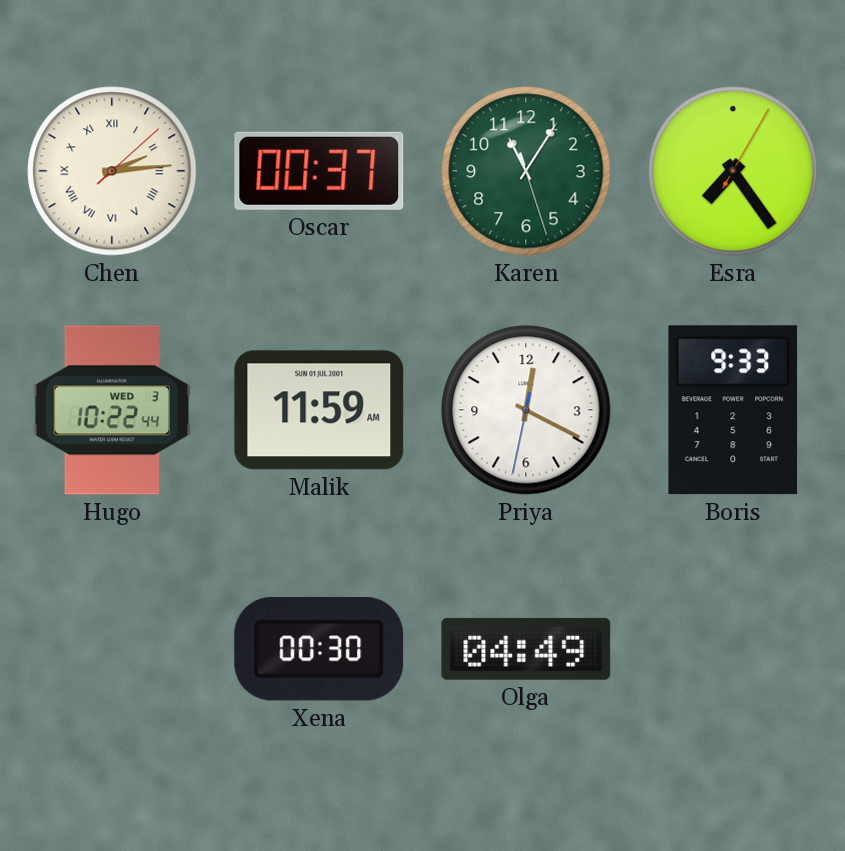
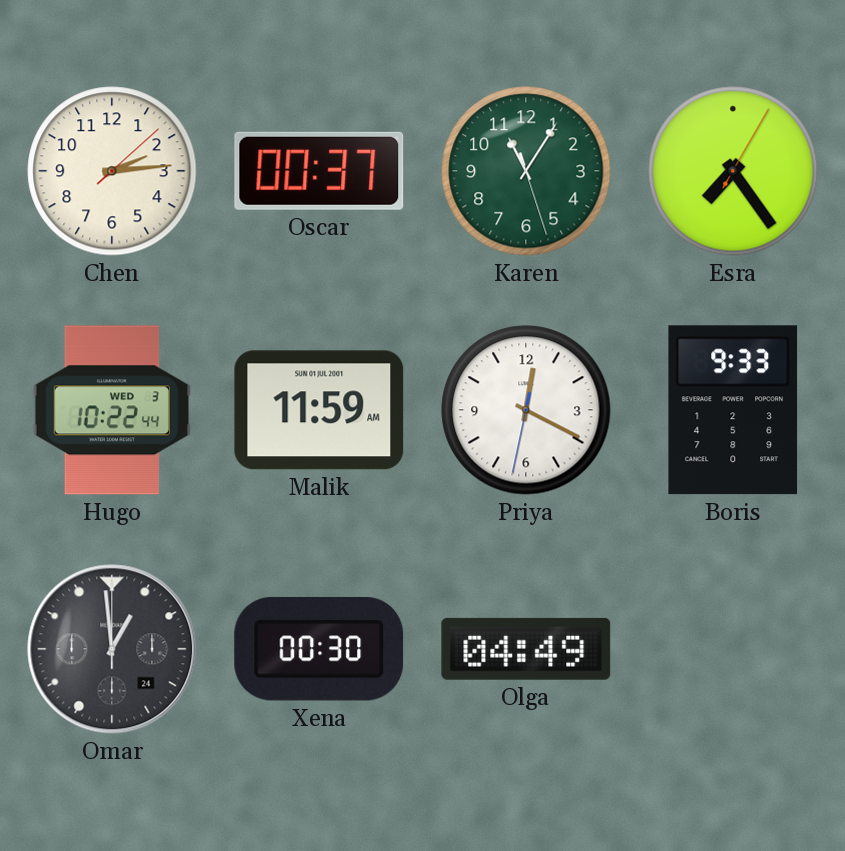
Chen numerals: Roman -> Arabic
Omar: none -> 12:59
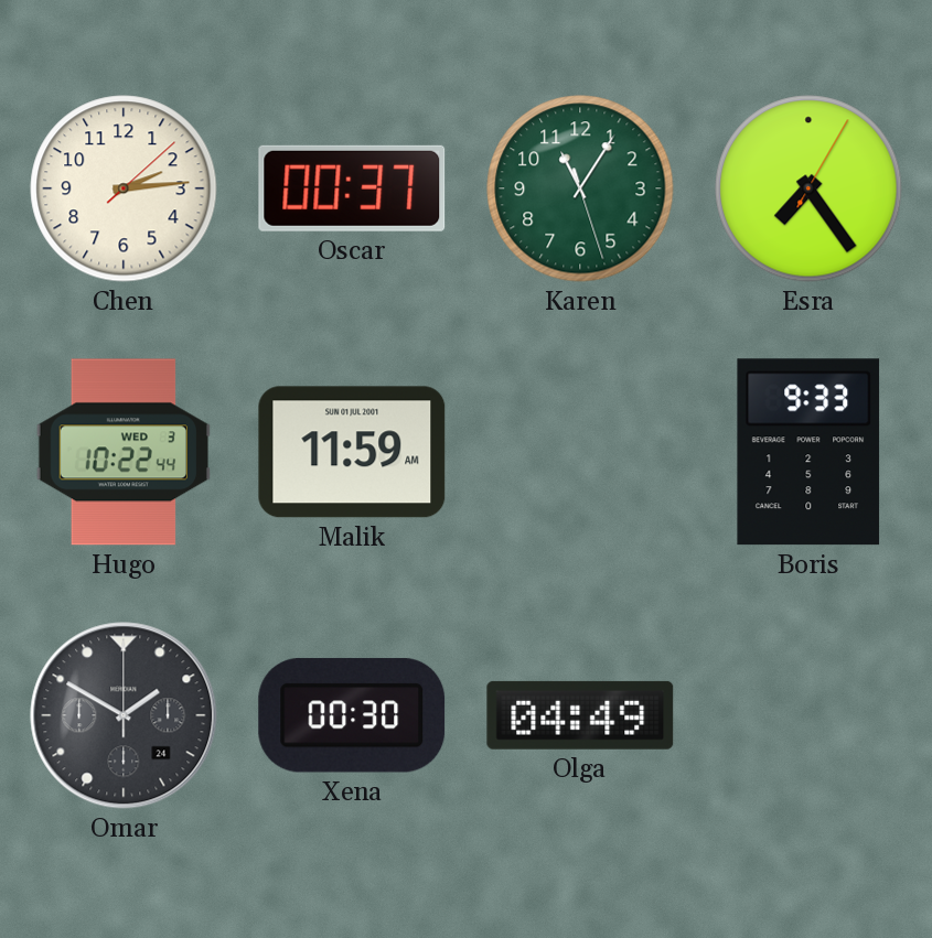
Priya: 12:19 -> none
Omar: 12:59 -> 1:50
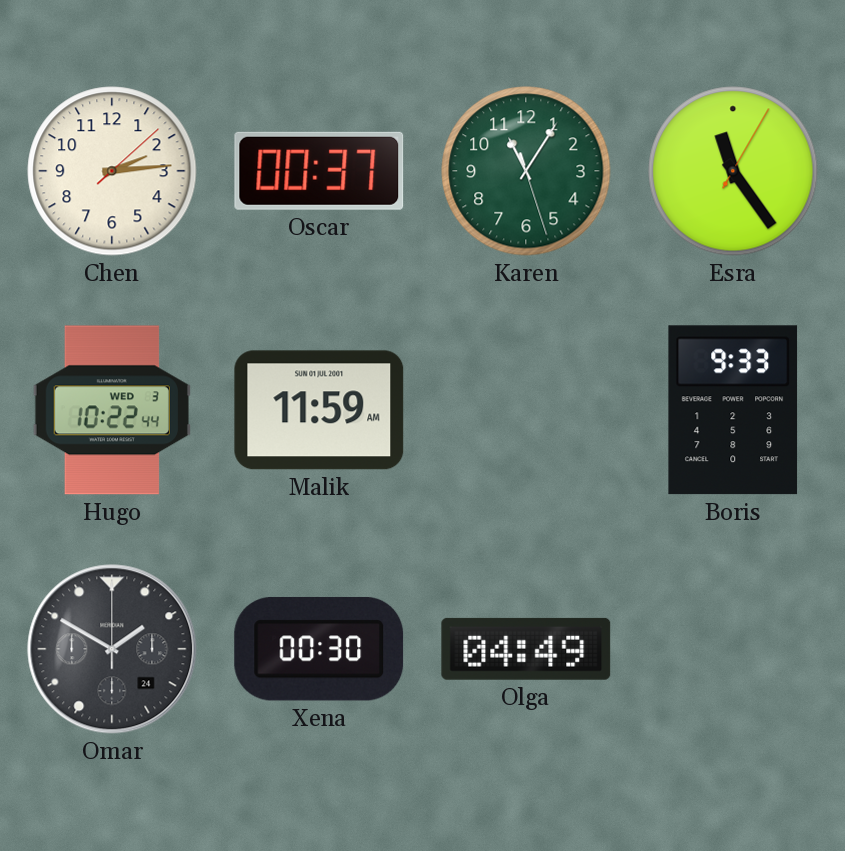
Esra: 7:24 -> 11:24
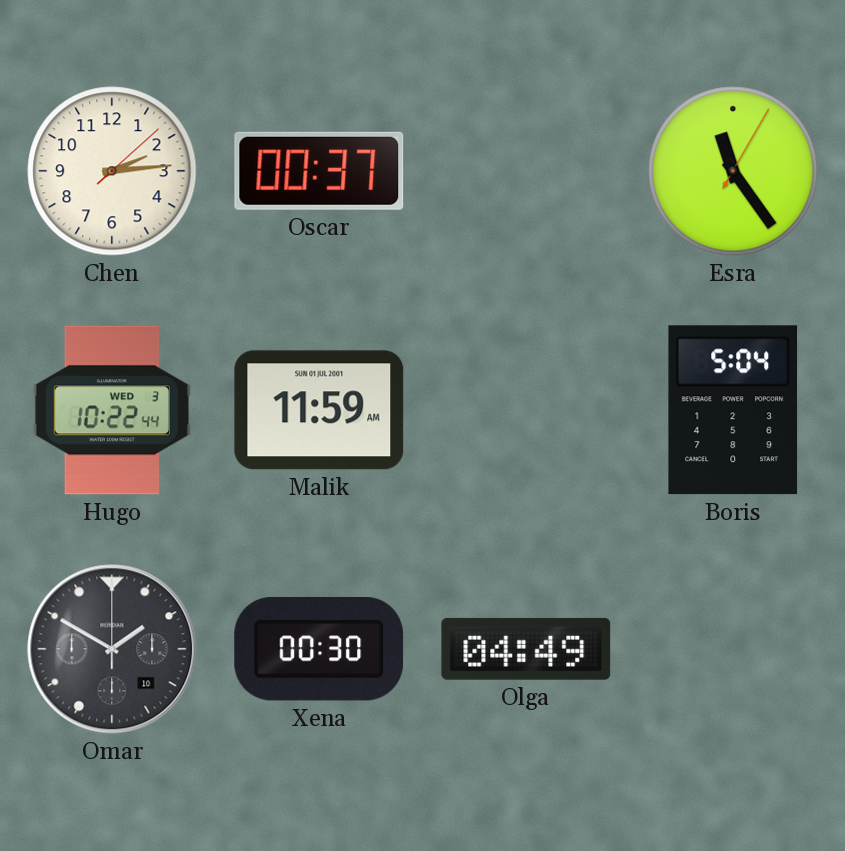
Karen: 11:05 -> none
Boris: 9:33 -> 5:04
Omar date: 24 -> 10
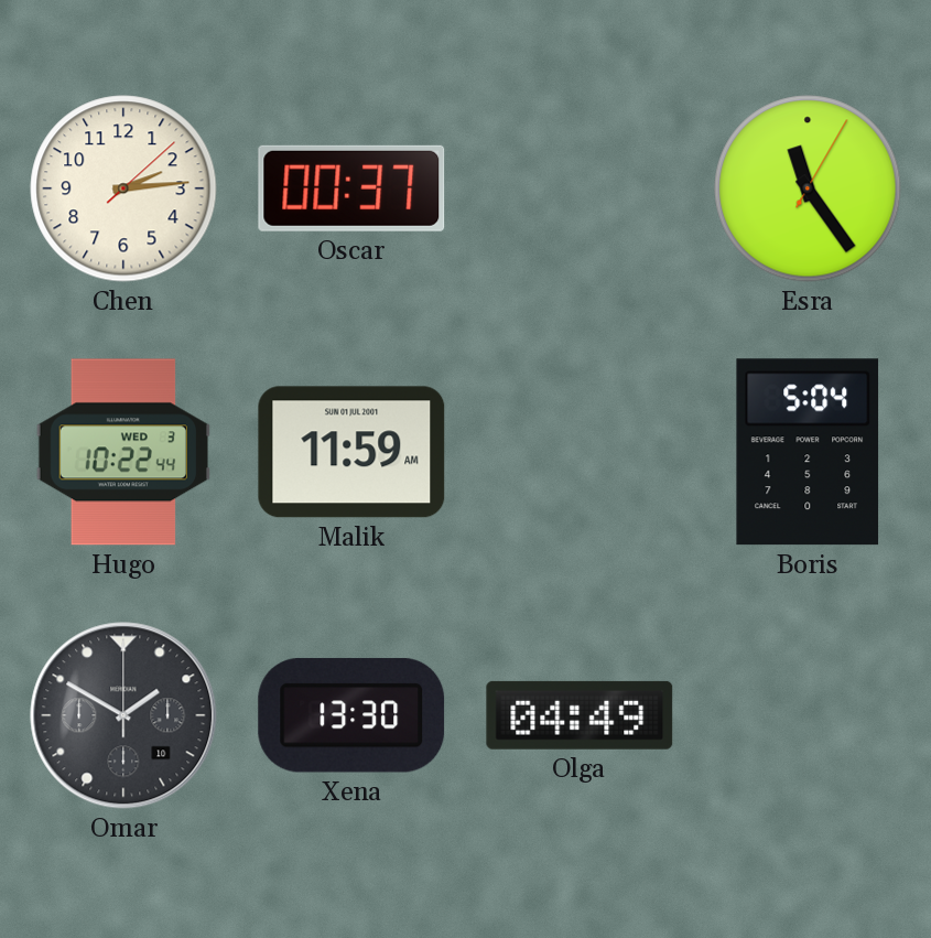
Xena: 00:30 -> 13:30
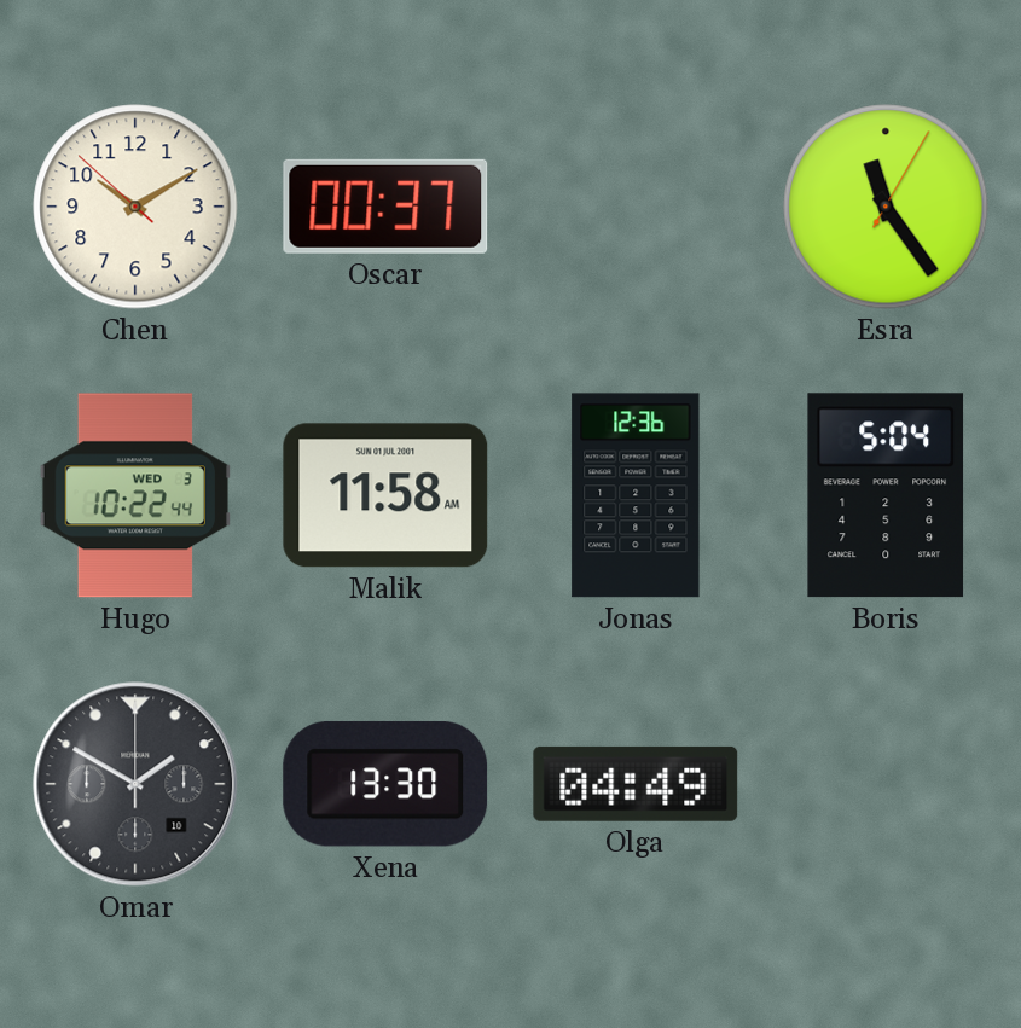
Chen: 2:14 -> 10:09
Malik: 11:59 -> 11:58
Jonas: none -> 12:36
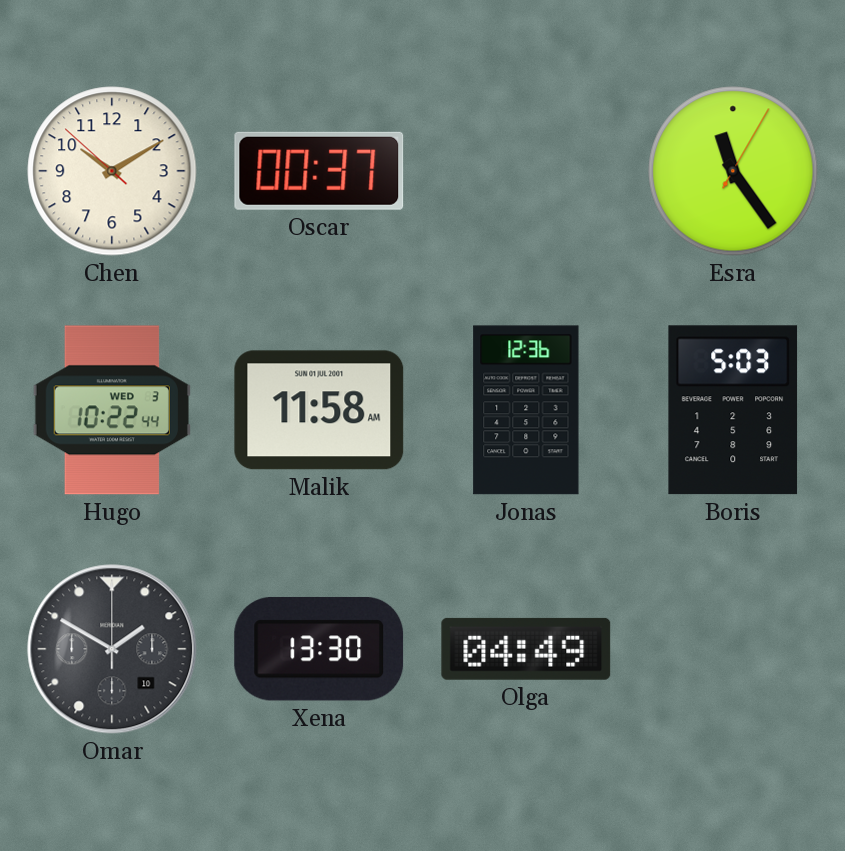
Boris: 5:04 -> 5:03
